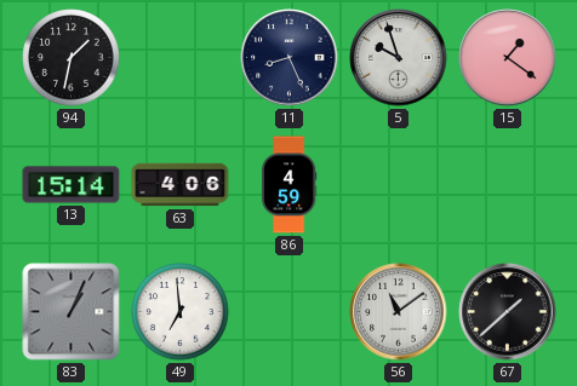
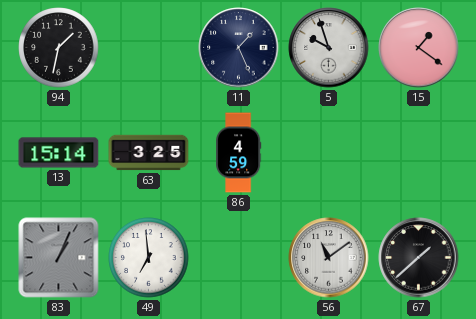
11: 8:26 -> 1:26
63: 4:06 -> 3:25
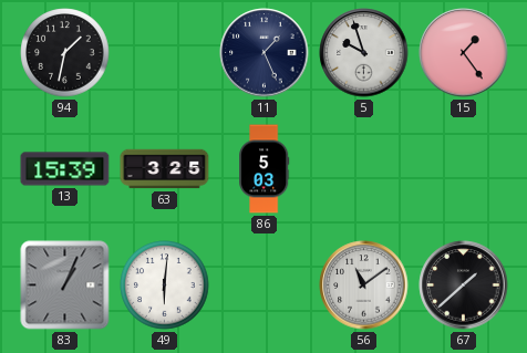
15: 1:21 -> 1:24
13: 15:14 -> 15:39
86: 4:59 -> 5:03
49: 6:59 -> 6:01
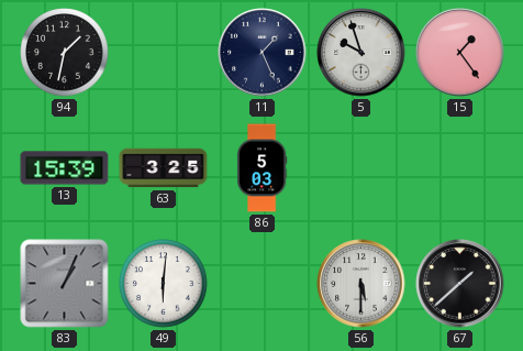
56: 11:09 -> 5:30
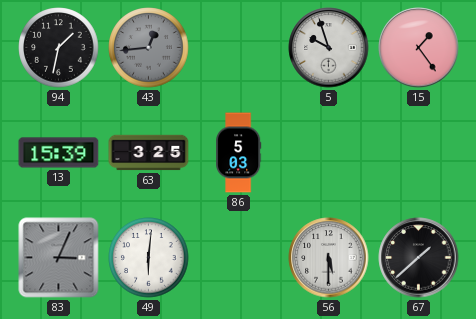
43: none -> 12:44
11: 1:26 -> none
83: 1:04 -> 3:04
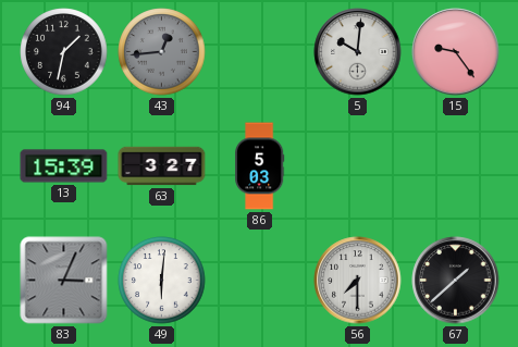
5: 9:57 -> 10:01
15: 1:24 -> 9:24
63: 3:25 -> 3:27
56: 5:30 -> 7:30
